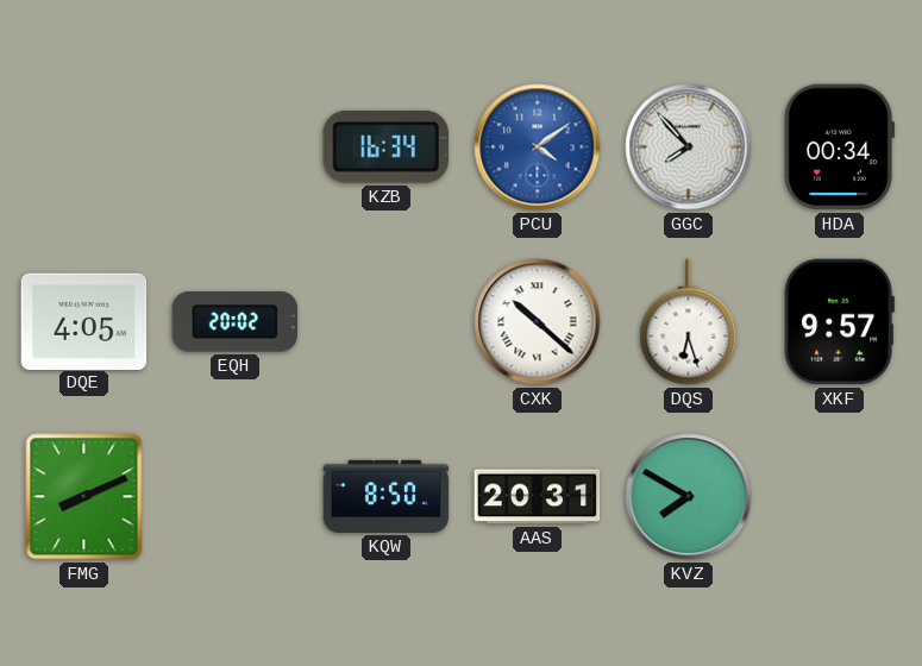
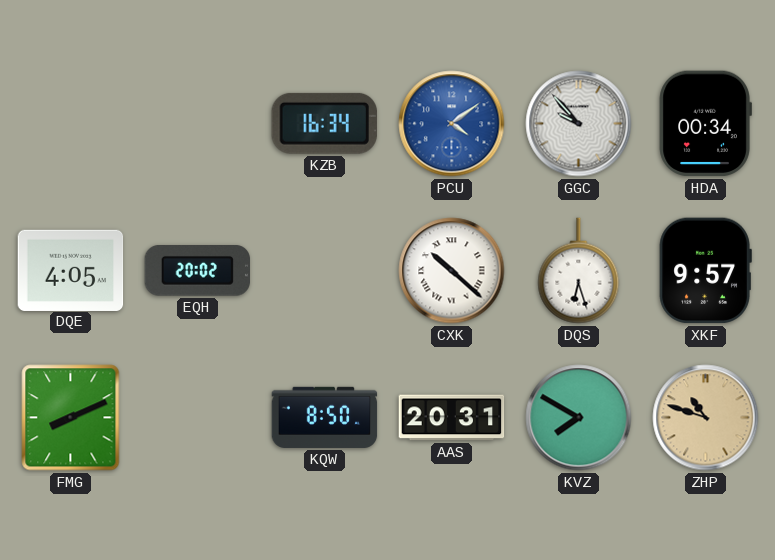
GGC: 7:53 -> 9:53
ZHP: none -> 10:48
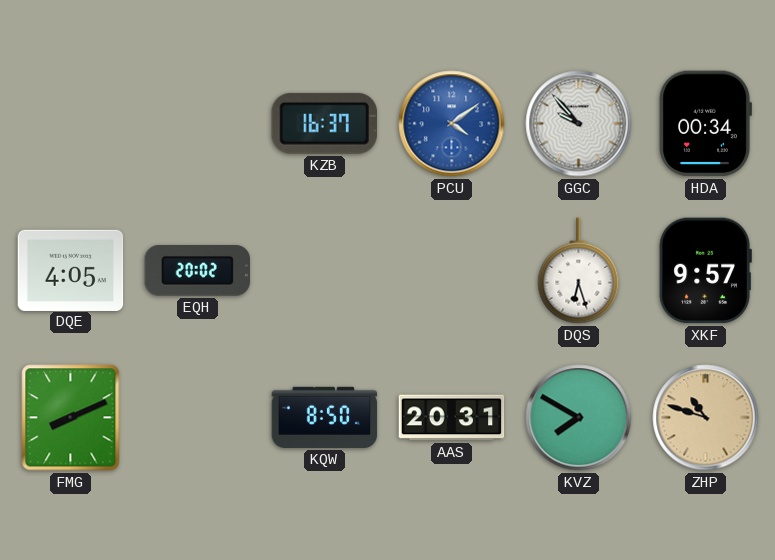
KZB: 16:34 -> 16:37
CXK: 10:22 -> none
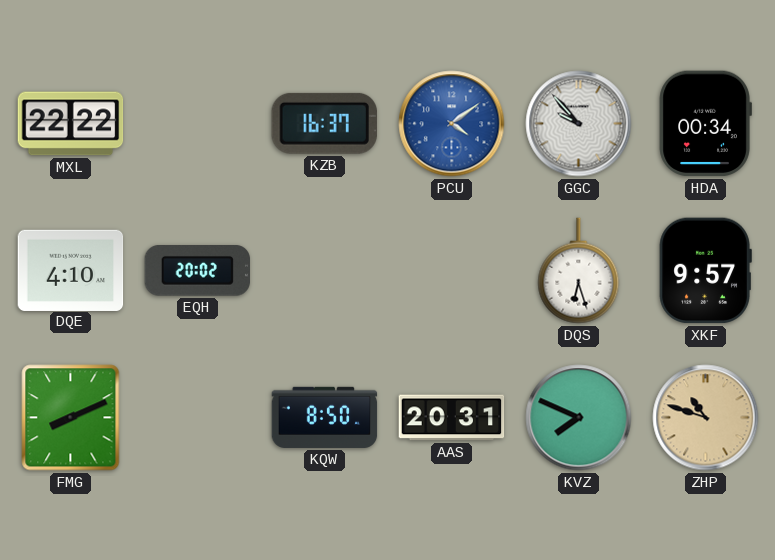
MXL: none -> 22:22
DQE: 4:05 -> 4:10
KVZ: 7:50 -> 7:49
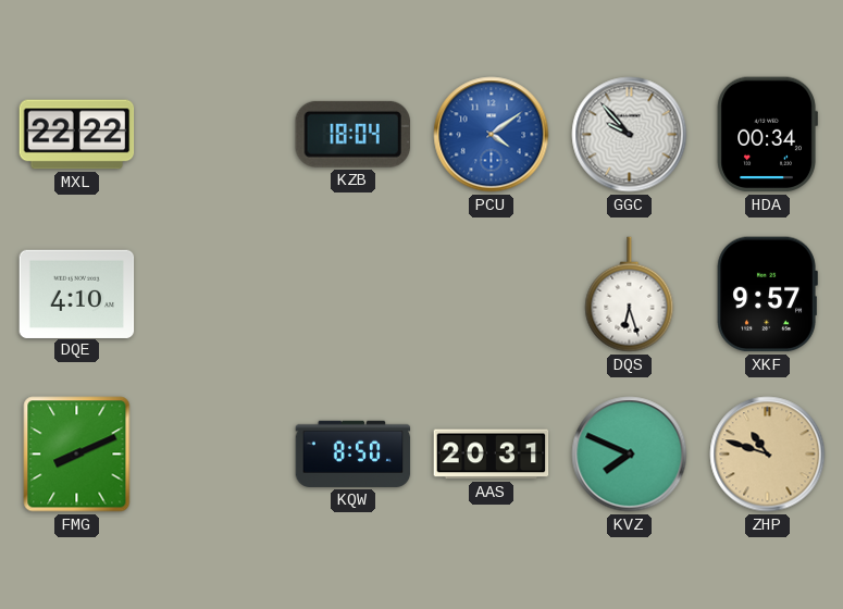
KZB: 16:37 -> 18:04
EQH: 20:02 -> none
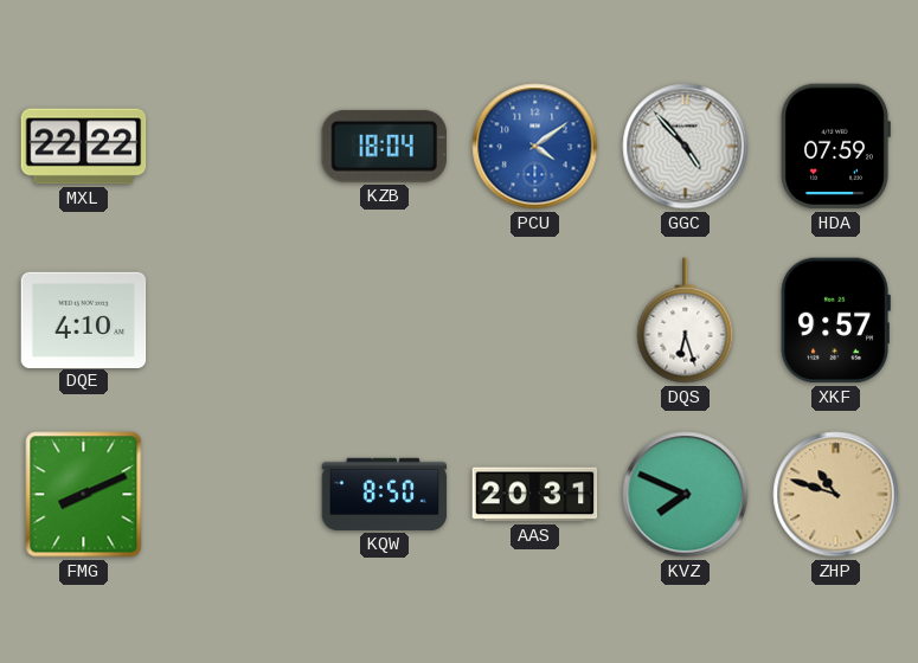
GGC: 9:53 -> 4:53
HDA: 00:34 -> 07:59
